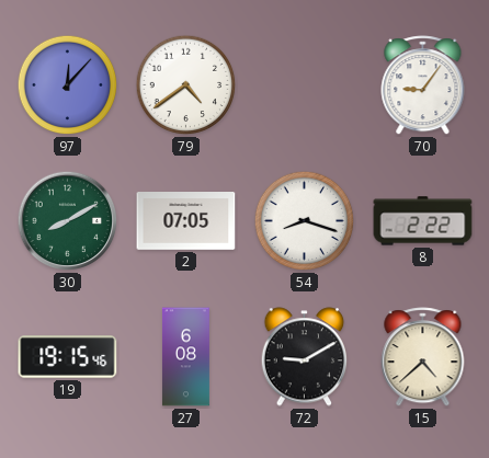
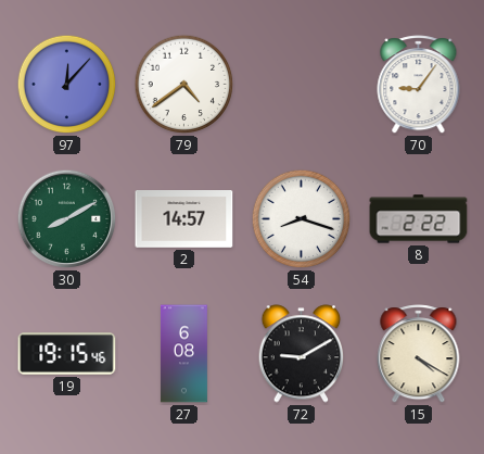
2: 07:05 -> 14:57
15: 4:38 -> 4:20
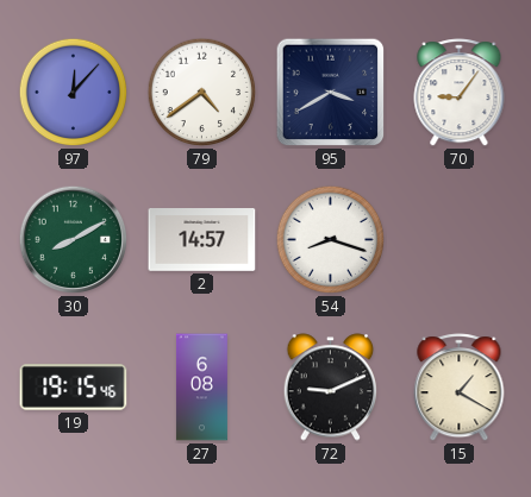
95: none -> 3:40
8: 2:22 -> none
72: 9:10 -> 9:11
15: 4:20 -> 1:20
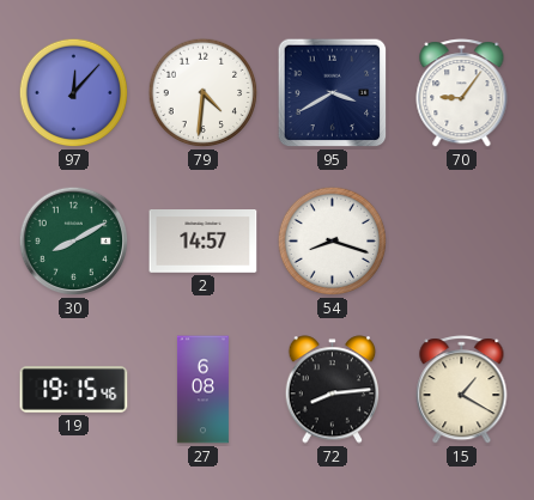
79: 4:39 -> 4:31
72: 9:11 -> 8:14
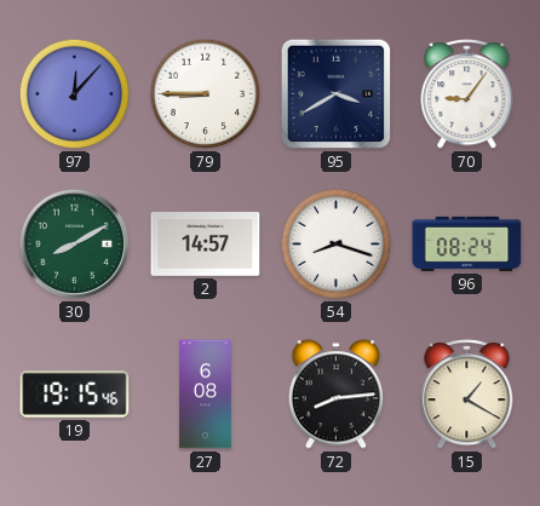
79: 4:31 -> 8:45
96: none -> 08:24
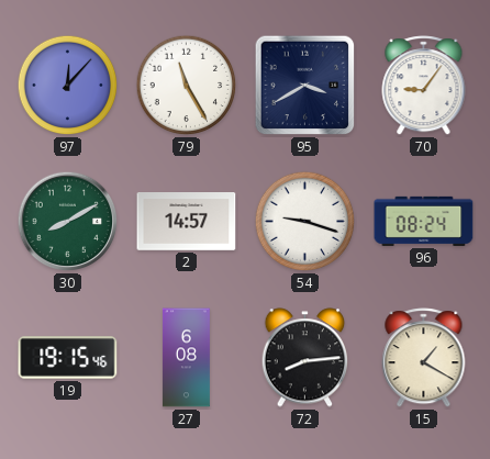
79: 8:45 -> 11:25
54: 8:18 -> 9:18
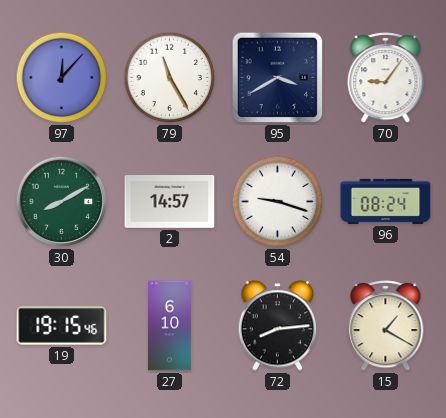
27: 6:08 -> 6:10
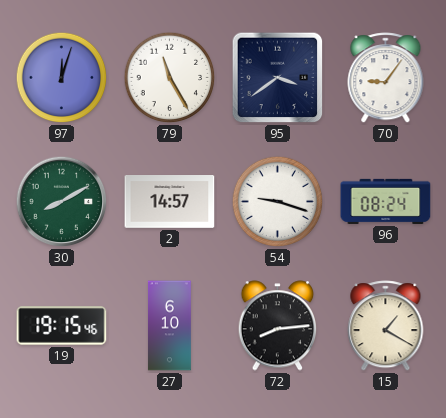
97: 12:07 -> 12:03
95: 3:40 -> 3:39
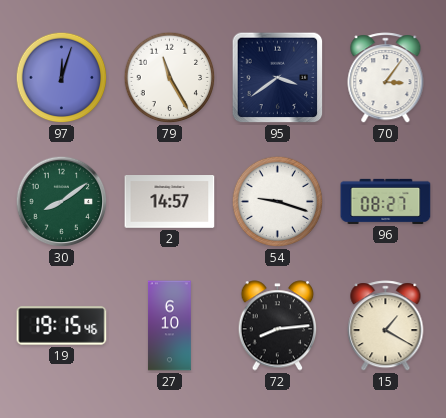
70: 9:06 -> 3:06
30: 8:10 -> 8:09
96: 08:24 -> 08:27
